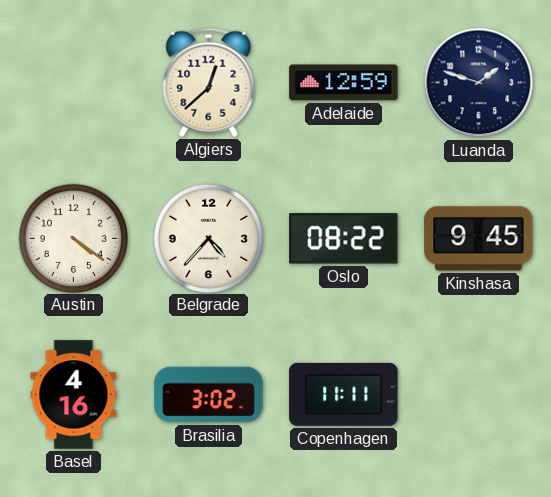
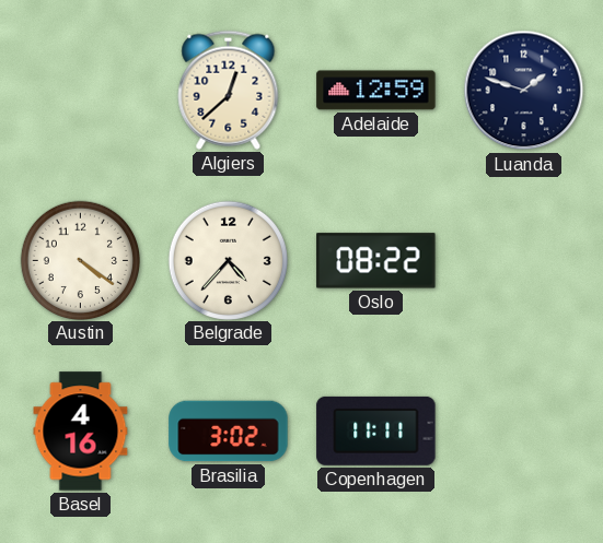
Kinshasa: 9:45 -> none
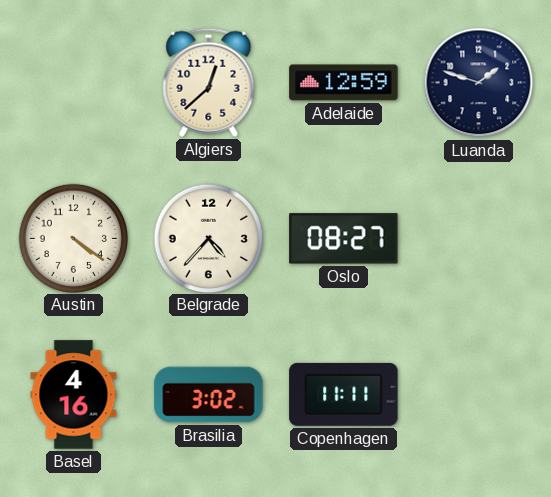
Oslo: 08:22 -> 08:27
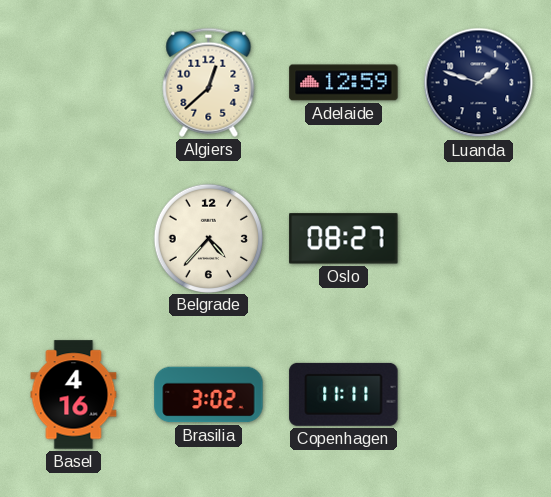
Austin: 4:21 -> none
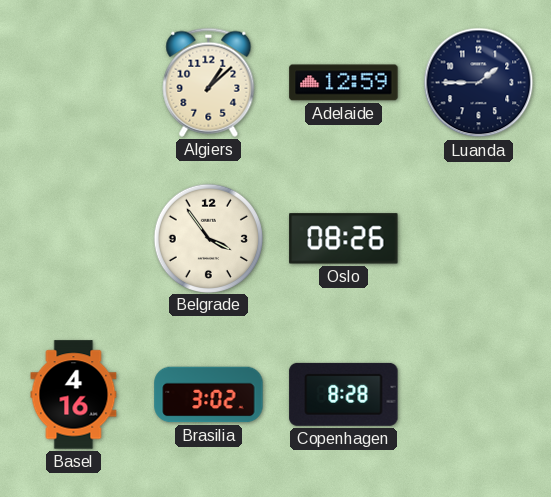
Algiers: 12:38 -> 1:08
Luanda: 1:48 -> 1:45
Belgrade: 4:37 -> 3:54
Oslo: 08:27 -> 08:26
Copenhagen: 11:11 -> 8:28
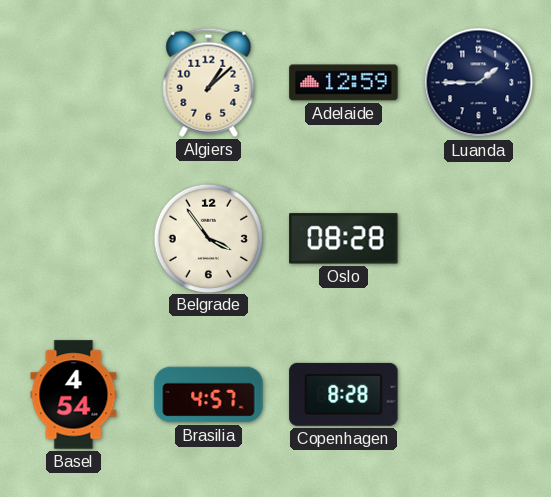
Oslo: 08:26 -> 08:28
Basel: 4:16 -> 4:54
Brasilia: 3:02 -> 4:57
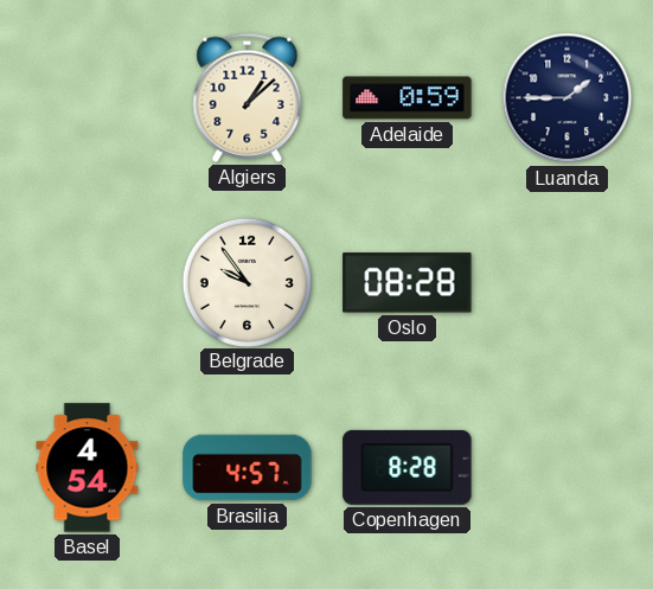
Adelaide: 12:59 -> 0:59
Belgrade: 3:54 -> 9:54
